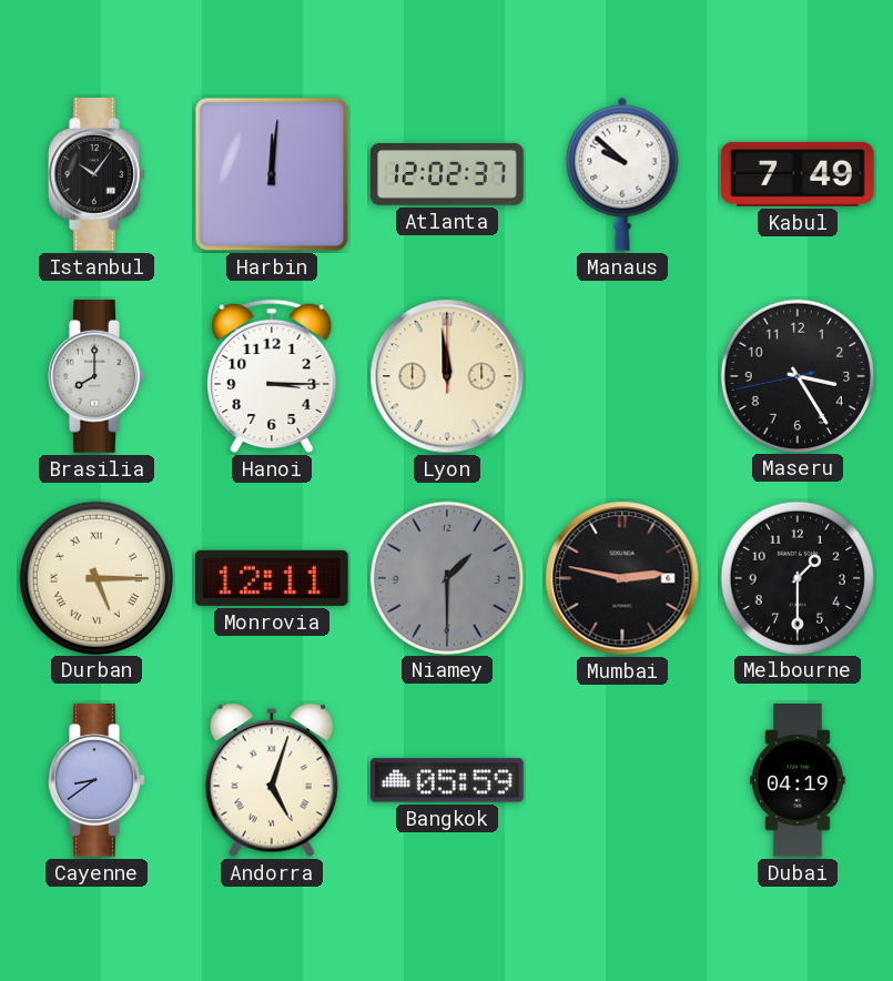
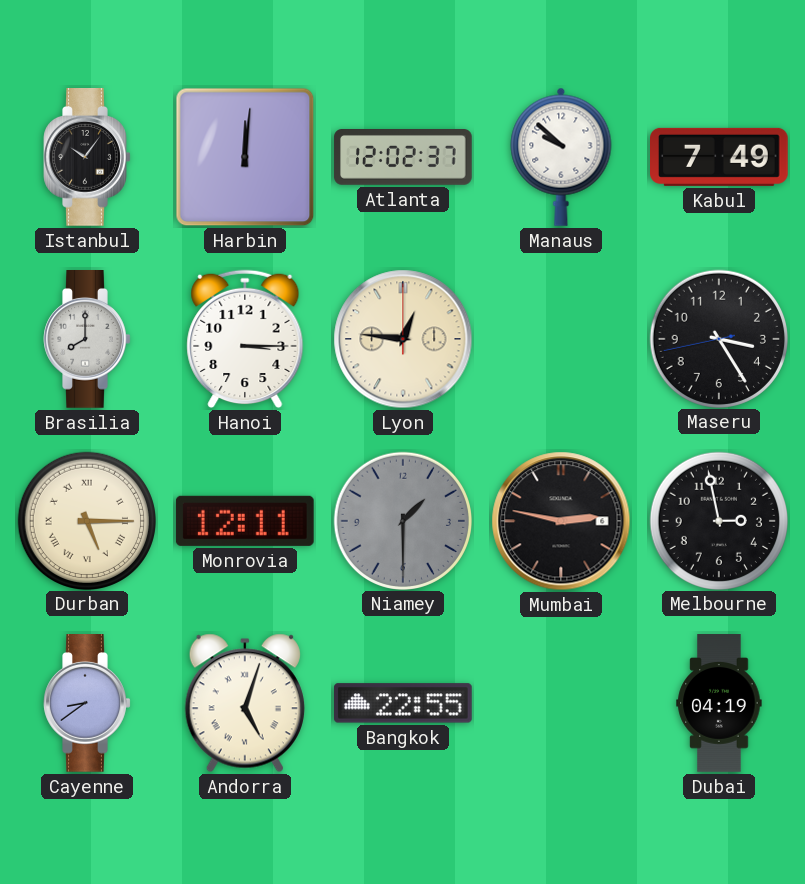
Lyon: 11:59 -> 12:46
Melbourne: 1:30 -> 2:58
Bangkok: 05:59 -> 22:55
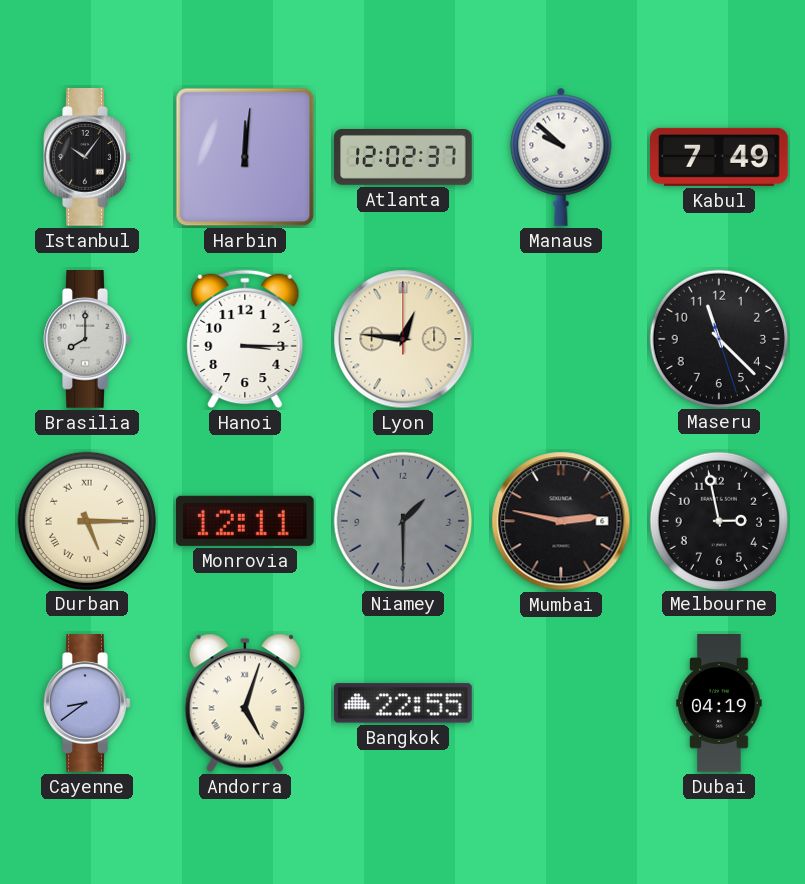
Maseru: 3:24 -> 11:22
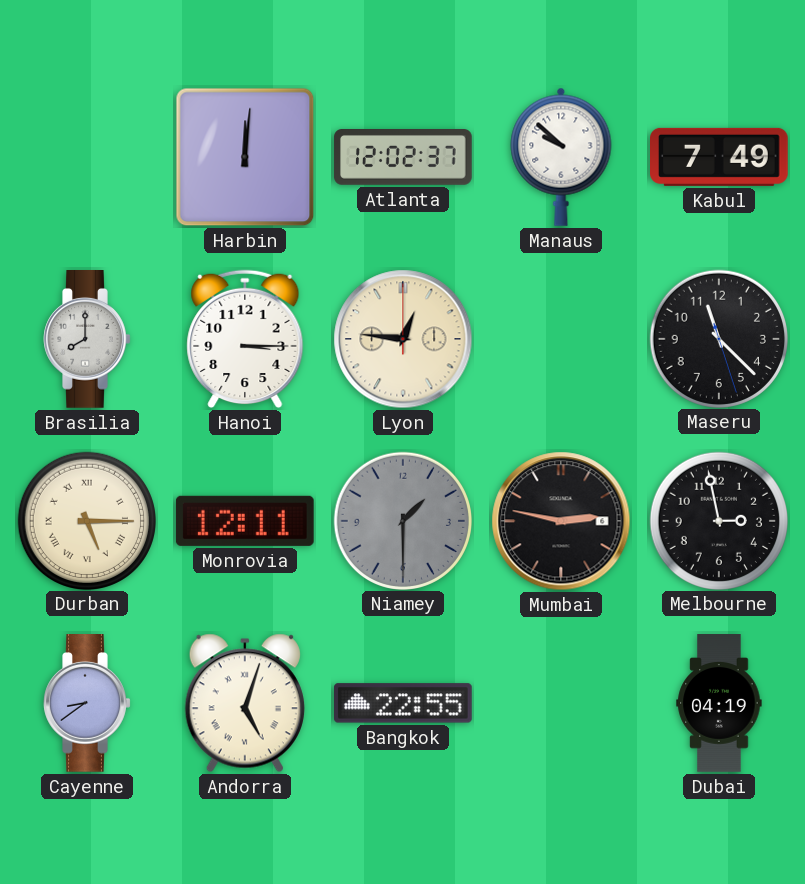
Istanbul: 10:06 -> none
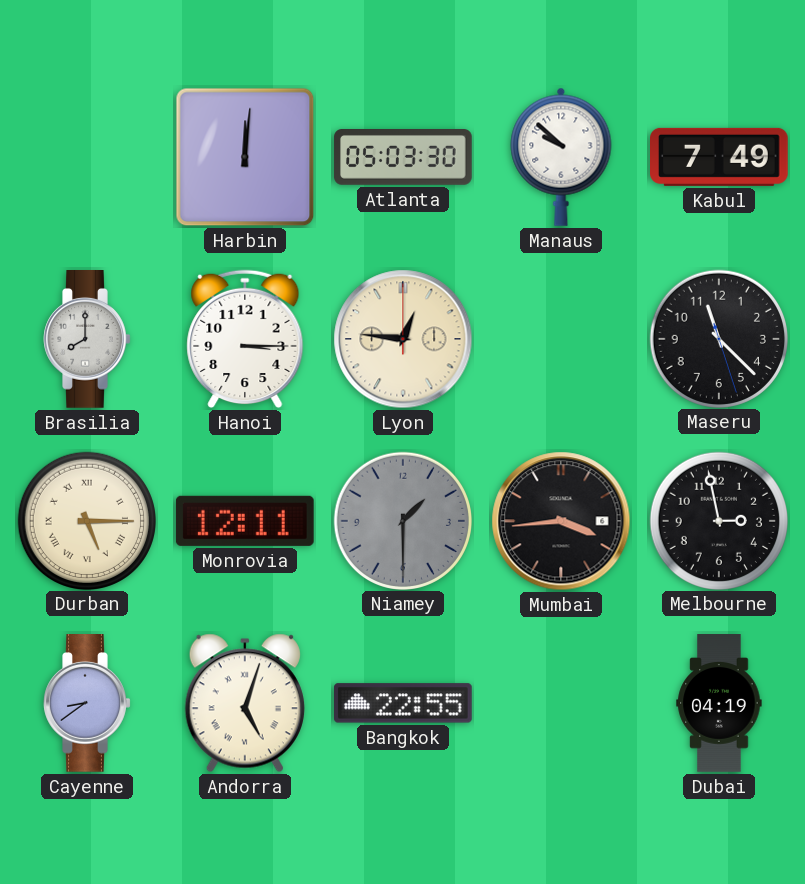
Atlanta: 12:02 -> 05:03
Mumbai: 2:47 -> 3:44
